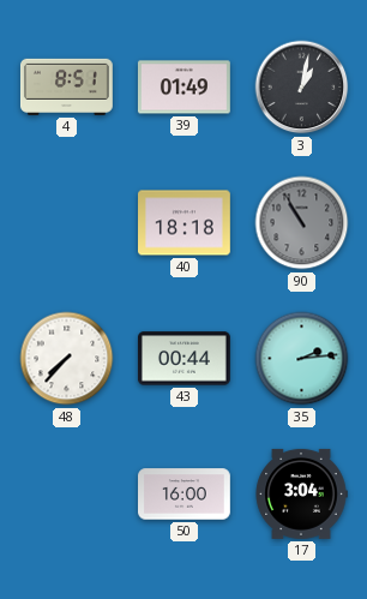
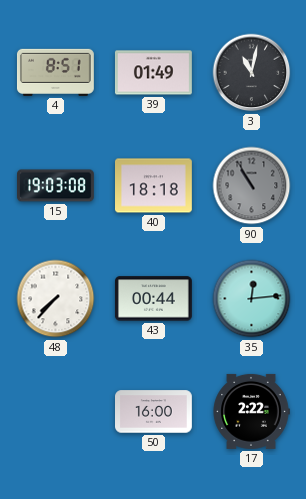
3: 1:02 -> 11:02
15: none -> 19:03
35: 2:14 -> 12:14
17: 3:04 -> 2:22
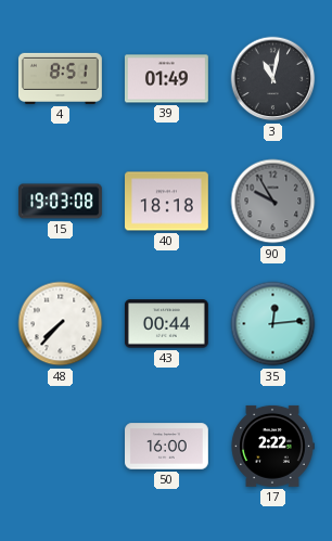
90: 10:55 -> 9:55
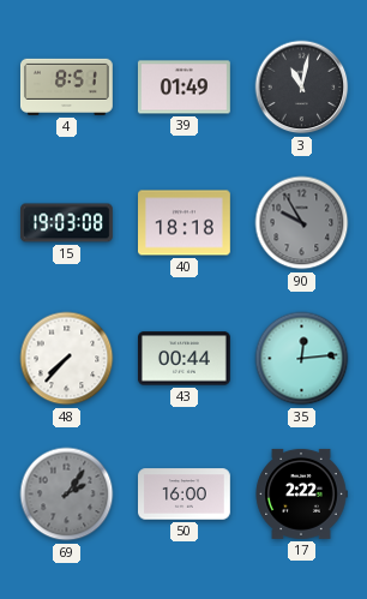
69: none -> 2:06
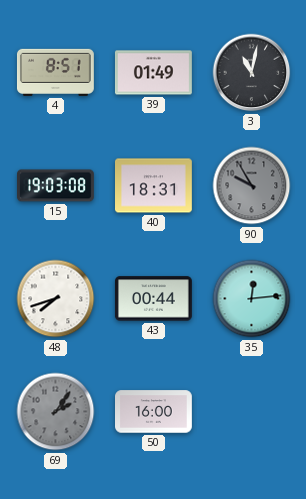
40: 18:18 -> 18:31
48: 7:37 -> 7:42
17: 2:22 -> none
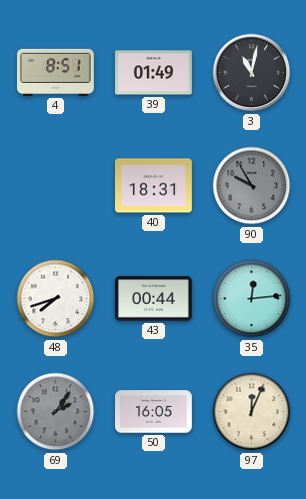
15: 19:03 -> none
50: 16:00 -> 16:05
97: none -> 12:04
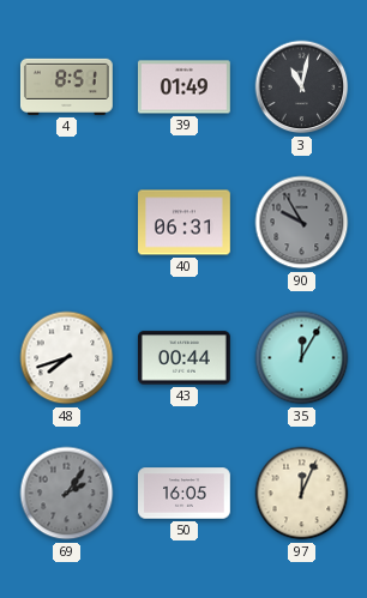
40: 18:31 -> 06:31
35: 12:14 -> 12:05
